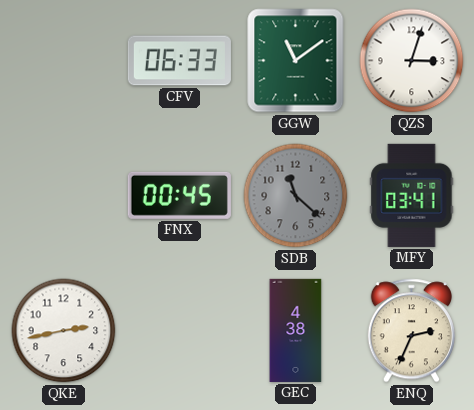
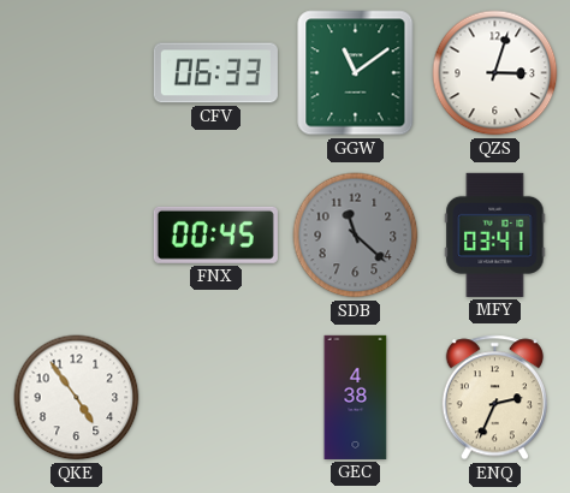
QKE: 2:43 -> 4:54
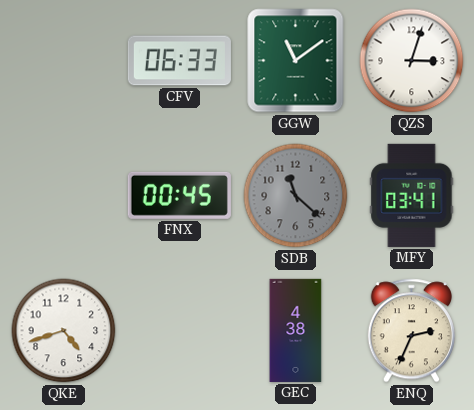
QKE: 4:54 -> 4:42
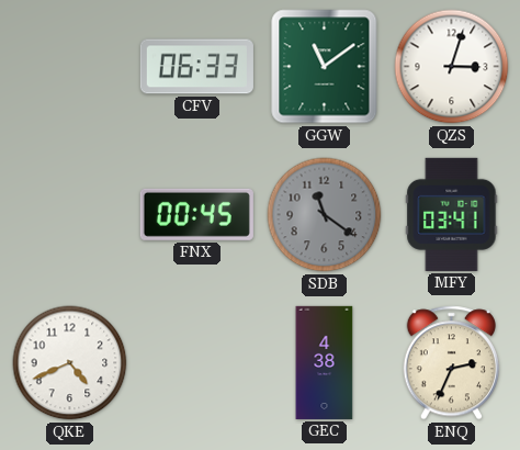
SDB: 11:22 -> 11:21
QKE: 4:42 -> 4:41
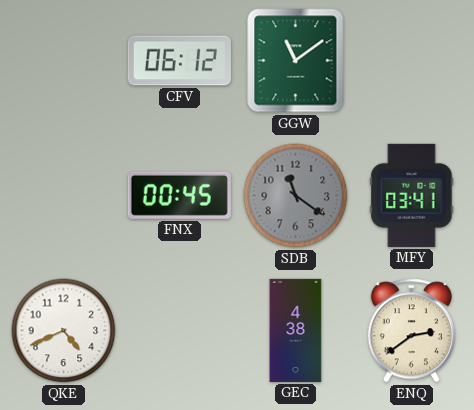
CFV: 06:33 -> 06:12
QZS: 3:03 -> none
ENQ: 2:34 -> 2:39
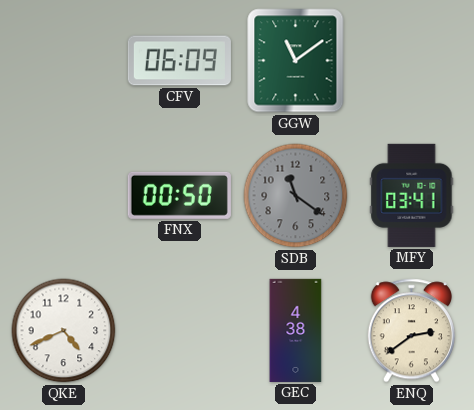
CFV: 06:12 -> 06:09
FNX: 00:45 -> 00:50
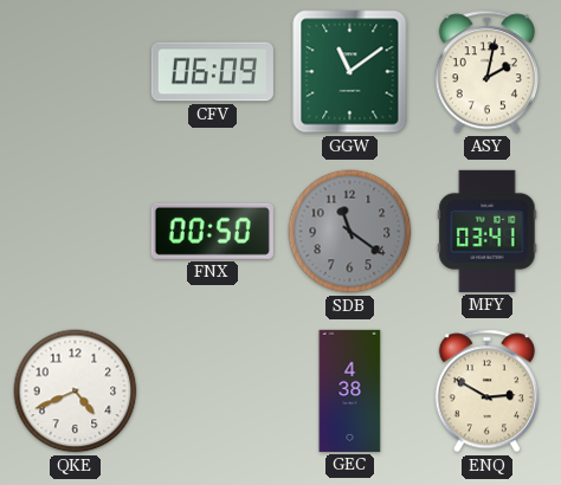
ASY: none -> 2:02
ENQ: 2:39 -> 2:50
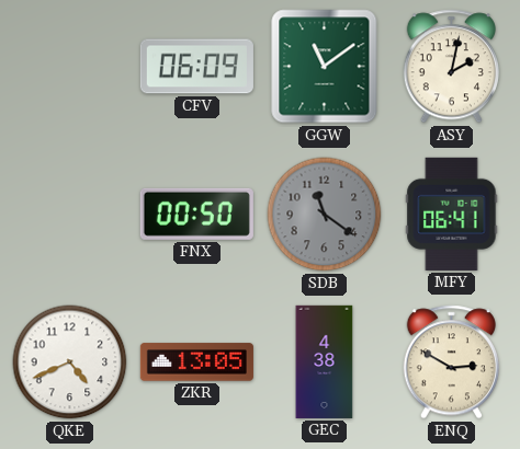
MFY: 03:41 -> 06:41
ZKR: none -> 13:05
